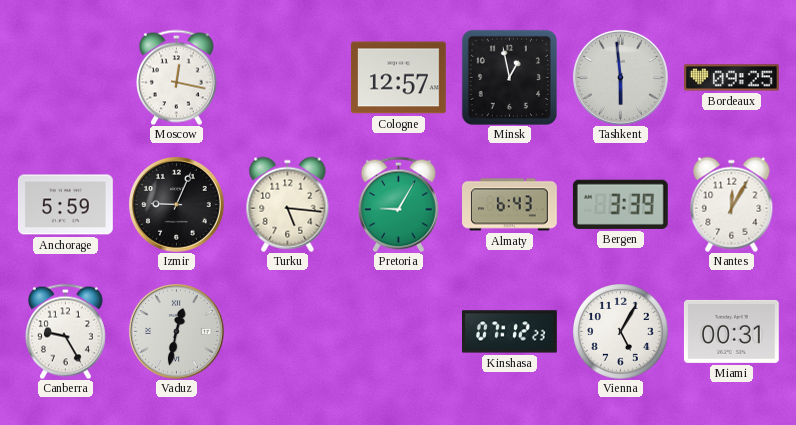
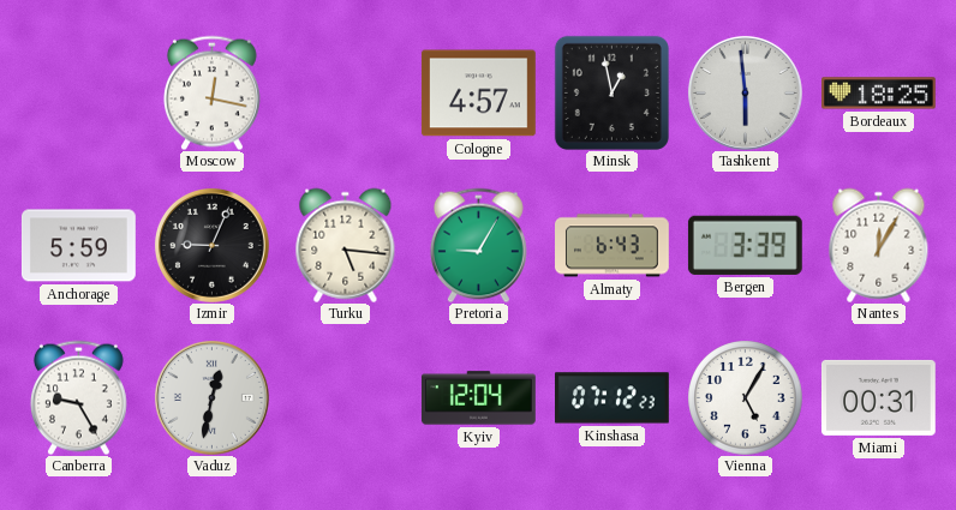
Cologne: 12:57 -> 4:57
Bordeaux: 09:25 -> 18:25
Kyiv: none -> 12:04
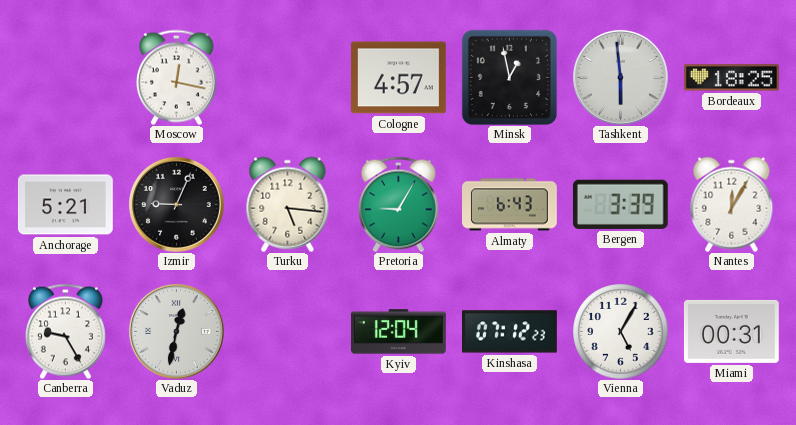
Anchorage: 5:59 -> 5:21
